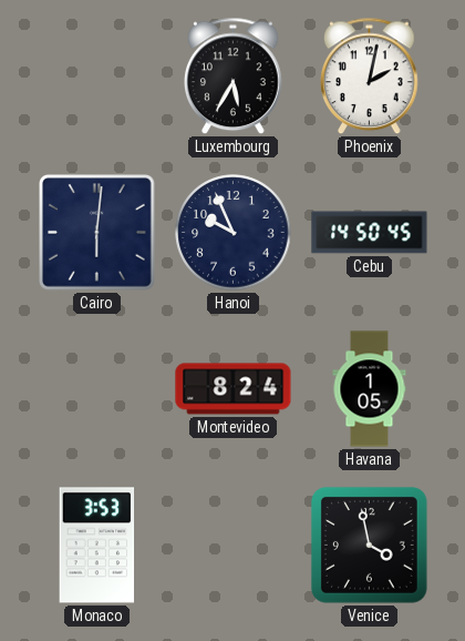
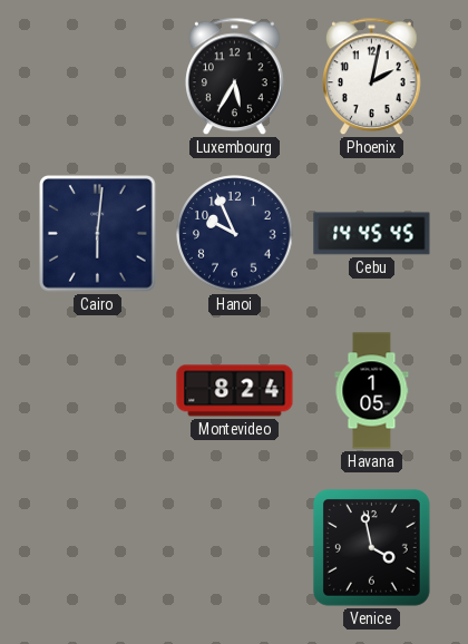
Cebu: 14:50 -> 14:45
Monaco: 3:53 -> none
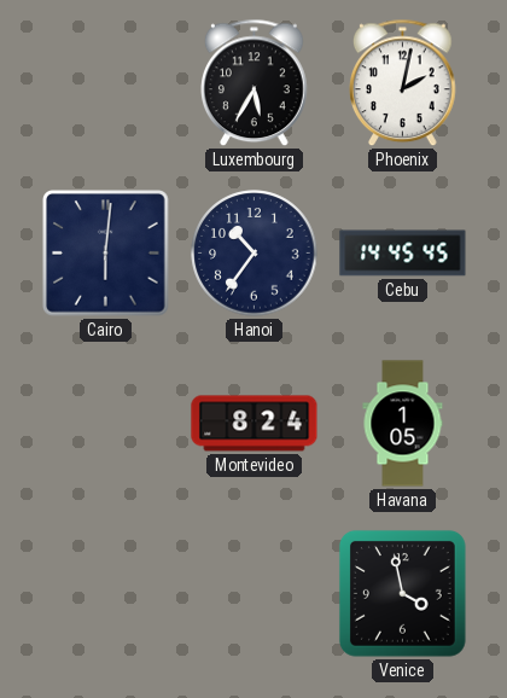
Hanoi: 9:56 -> 10:36
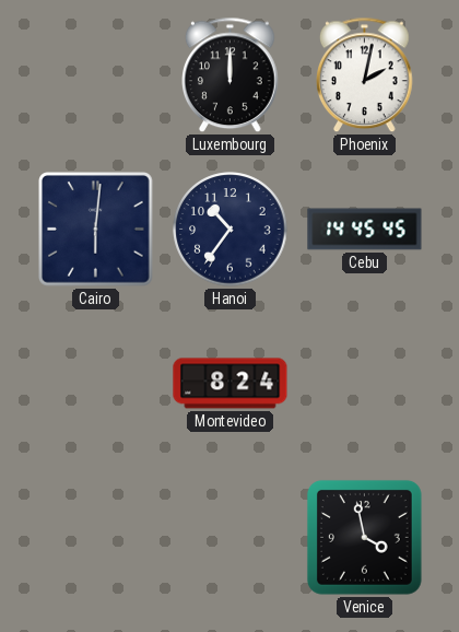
Luxembourg: 5:35 -> 12:00
Havana: 1:05 -> none
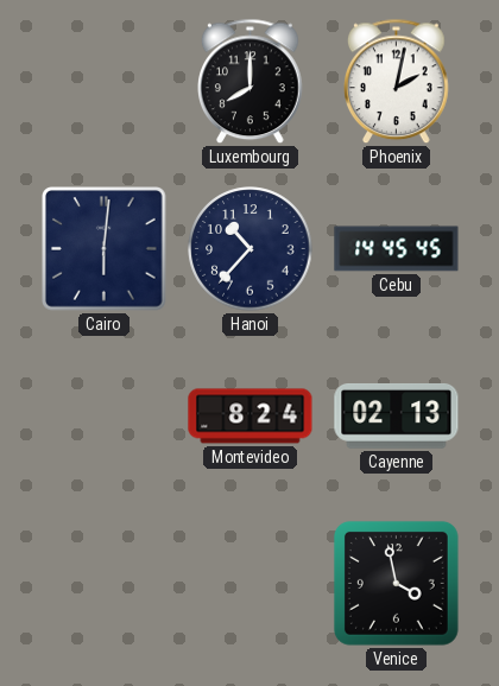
Luxembourg: 12:00 -> 8:00
Hanoi: 10:36 -> 10:37
Cayenne: none -> 02:13
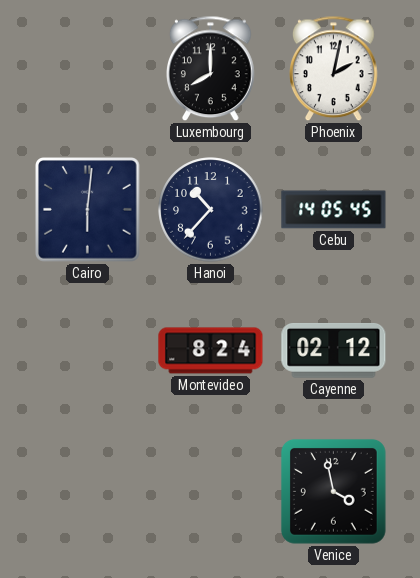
Cebu: 14:45 -> 14:05
Cayenne: 02:13 -> 02:12
